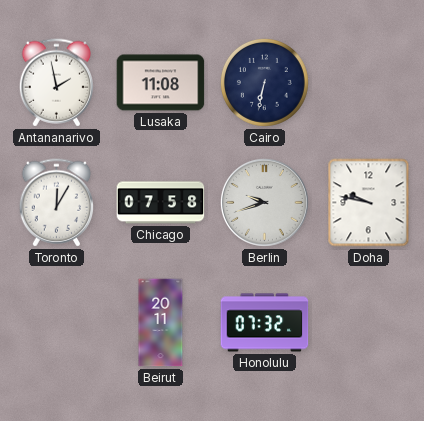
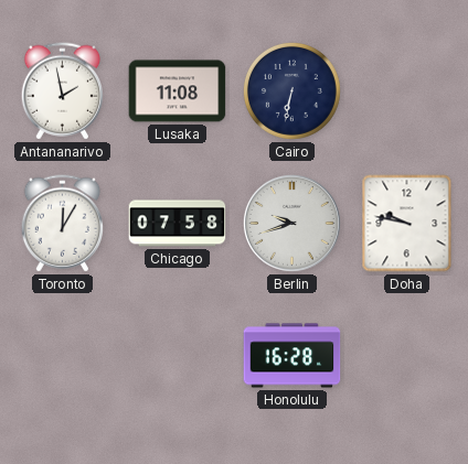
Beirut: 20:11 -> none
Honolulu: 07:32 -> 16:28
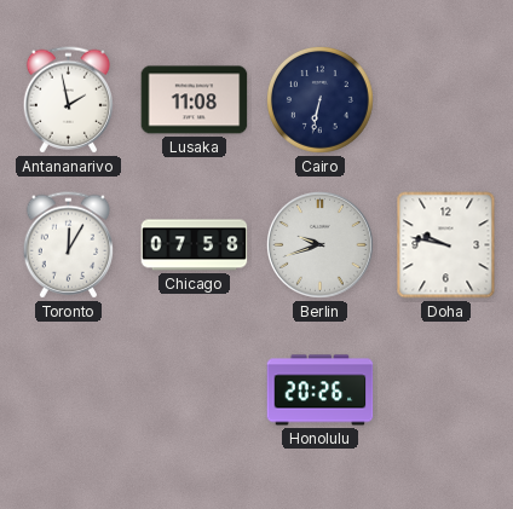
Honolulu: 16:28 -> 20:26
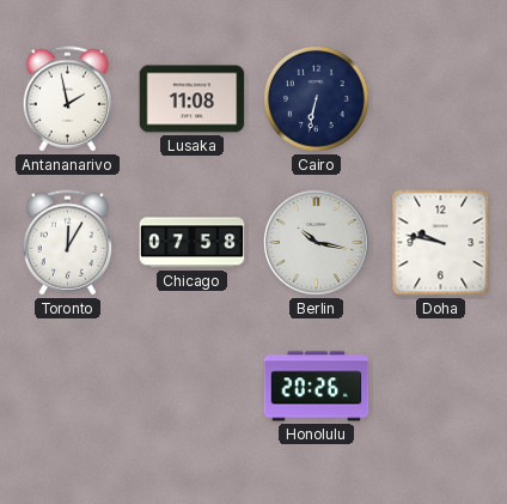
Berlin: 9:42 -> 10:17
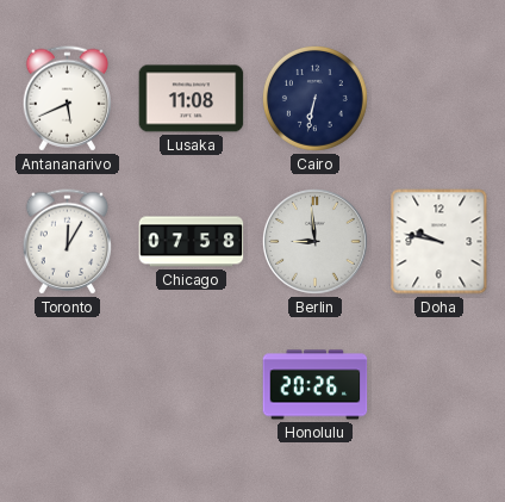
Antananarivo: 1:58 -> 5:41
Berlin: 10:17 -> 8:59
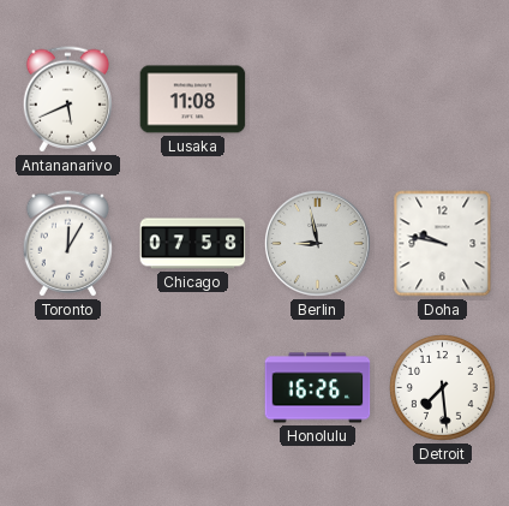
Cairo: 6:32 -> none
Berlin: 8:59 -> 8:58
Honolulu: 20:26 -> 16:26
Detroit: none -> 7:29
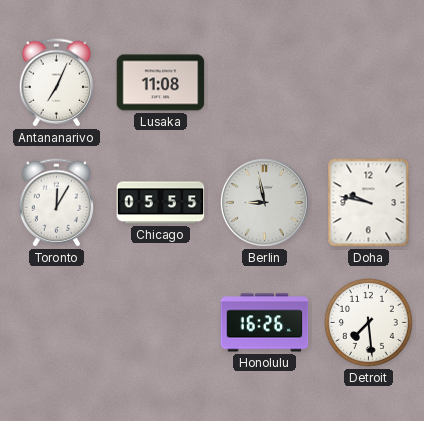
Antananarivo: 5:41 -> 7:04
Chicago: 07:58 -> 05:55
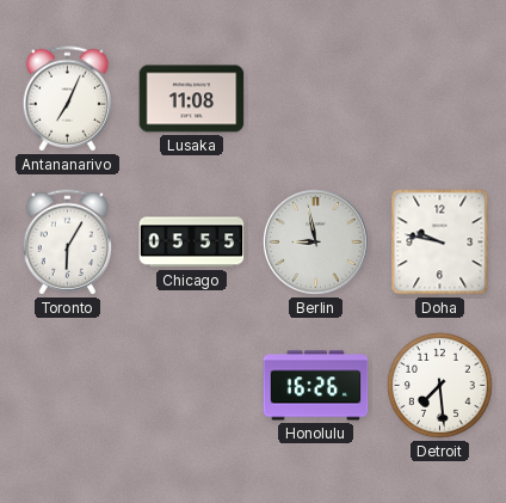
Toronto: 12:05 -> 6:05
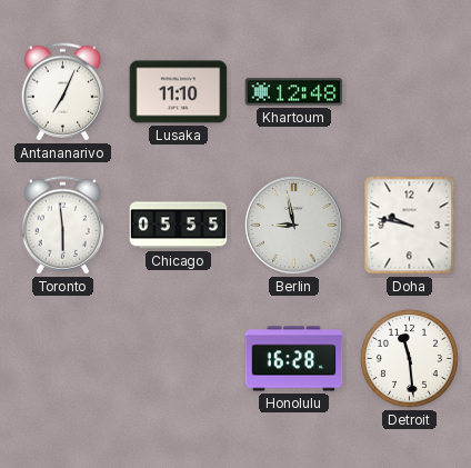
Lusaka: 11:08 -> 11:10
Khartoum: none -> 12:48
Toronto: 6:05 -> 5:59
Honolulu: 16:26 -> 16:28
Detroit: 7:29 -> 11:29
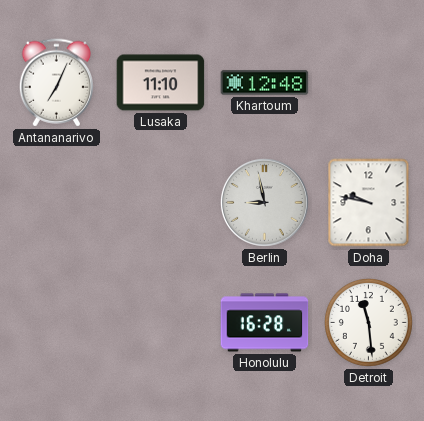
Toronto: 5:59 -> none
Chicago: 05:55 -> none
